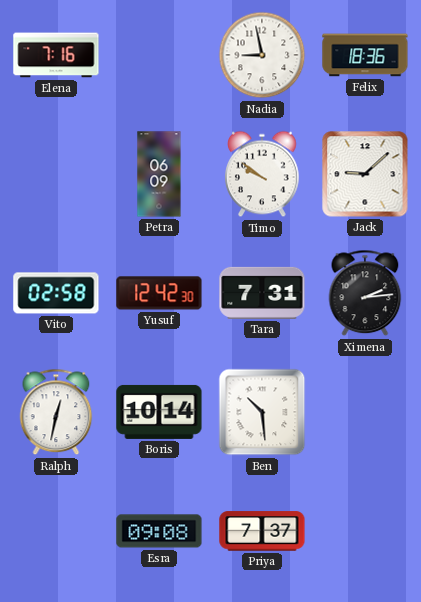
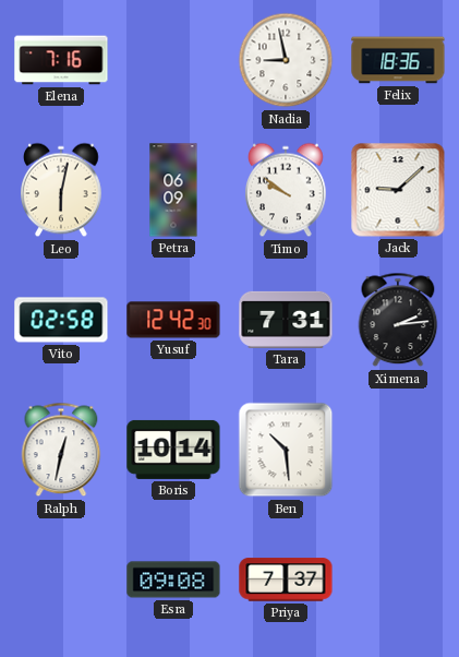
Leo: none -> 6:02
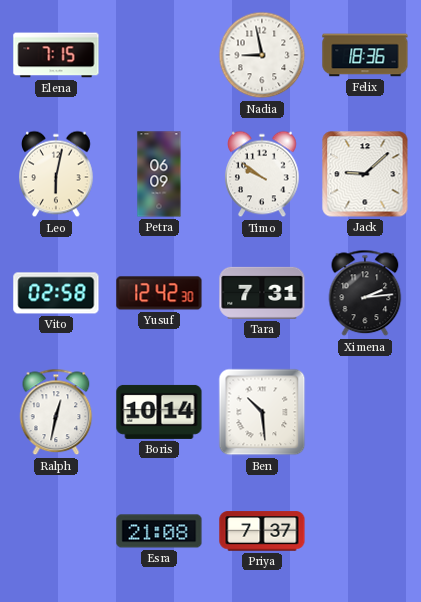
Elena: 7:16 -> 7:15
Esra: 09:08 -> 21:08
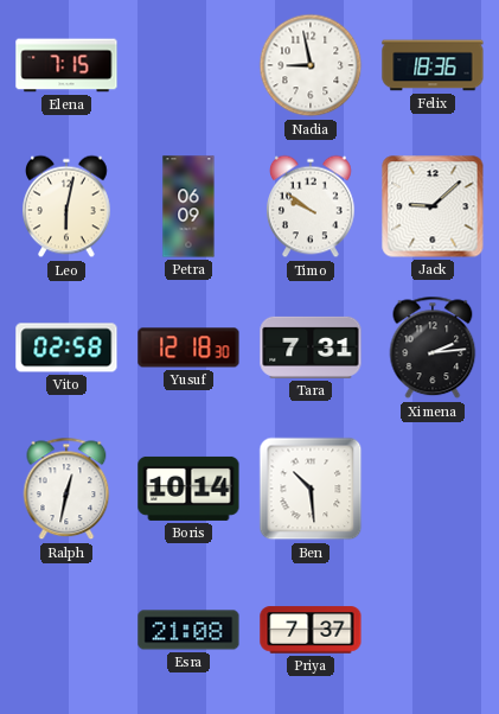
Yusuf: 12:42 -> 12:18
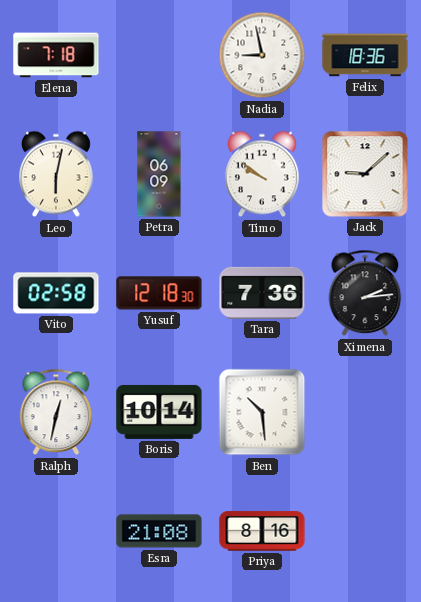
Elena: 7:15 -> 7:18
Tara: 7:31 -> 7:36
Priya: 7:37 -> 8:16
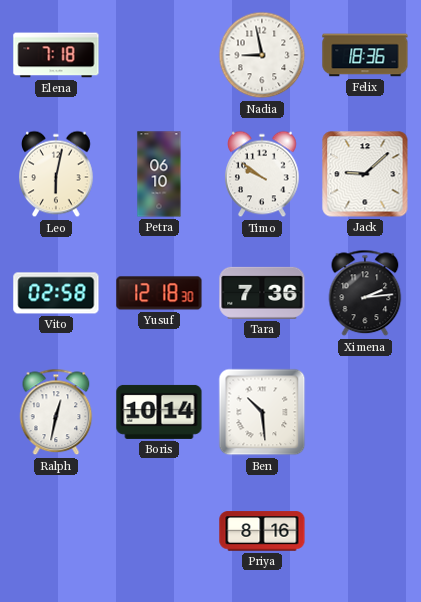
Petra: 06:09 -> 06:10
Esra: 21:08 -> none
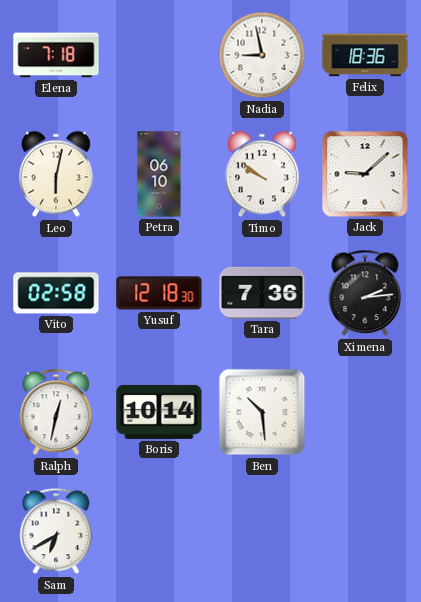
Sam: none -> 6:40
Priya: 8:16 -> none
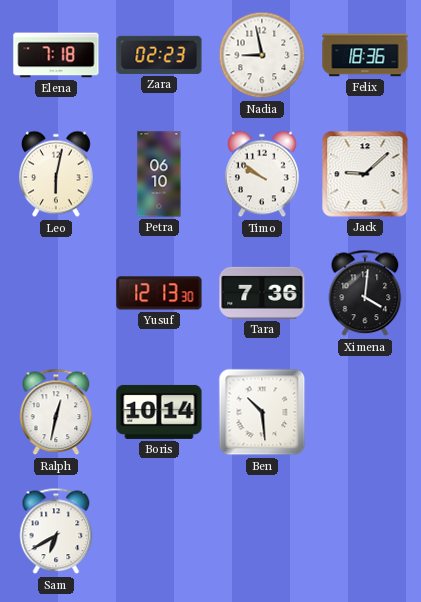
Zara: none -> 02:23
Vito: 02:58 -> none
Yusuf: 12:18 -> 12:13
Ximena: 2:14 -> 4:01
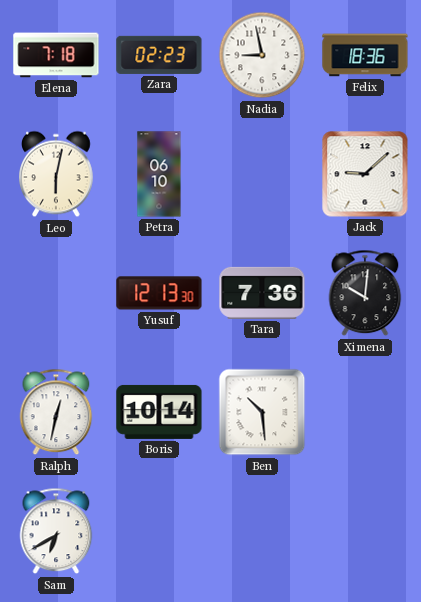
Timo: 9:51 -> none
Ximena: 4:01 -> 10:01
